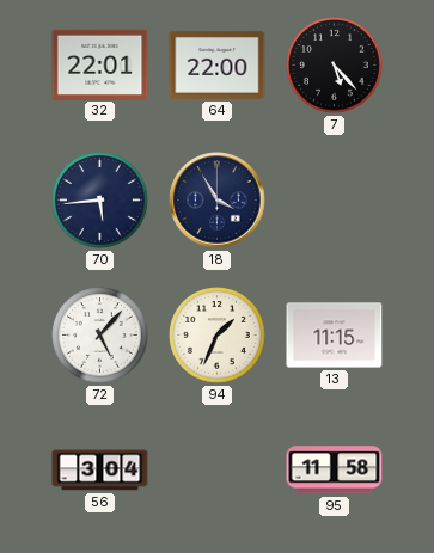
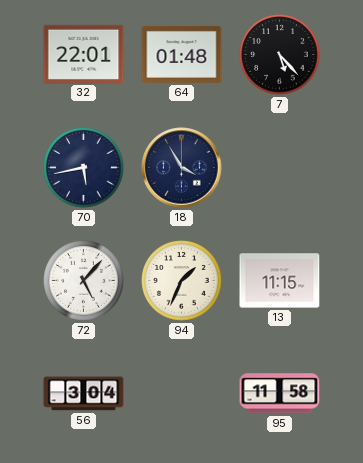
64: 22:00 -> 01:48
70: 5:44 -> 5:43
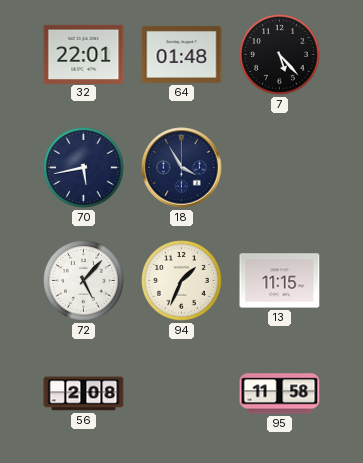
56: 3:04 -> 2:08
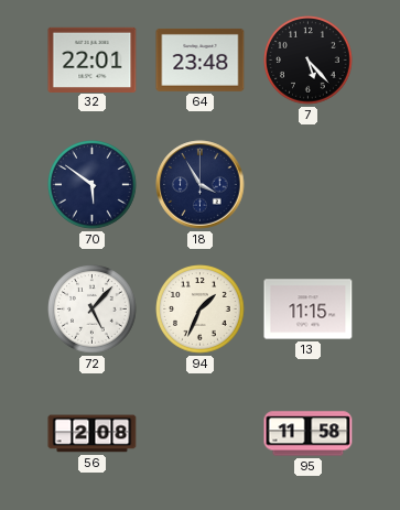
64: 01:48 -> 23:48
70: 5:43 -> 5:51
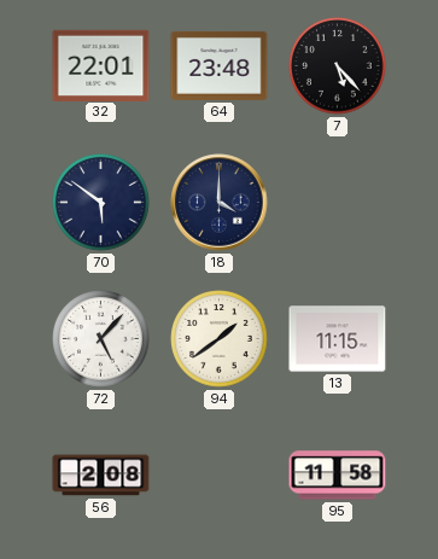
18: 3:55 -> 4:00
94: 1:34 -> 1:39
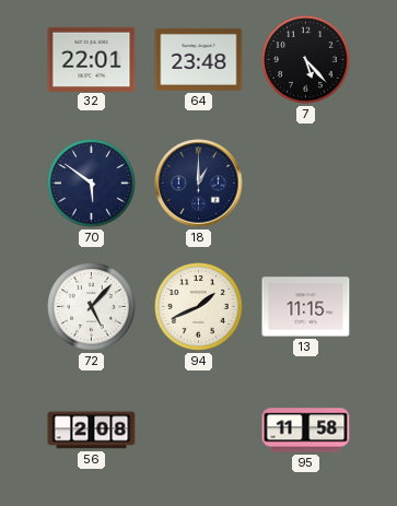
18: 4:00 -> 1:00
94: 1:39 -> 1:41
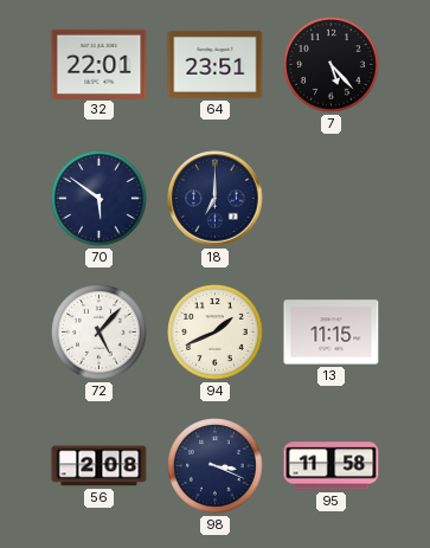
64: 23:48 -> 23:51
18: 1:00 -> 7:00
98: none -> 3:19
